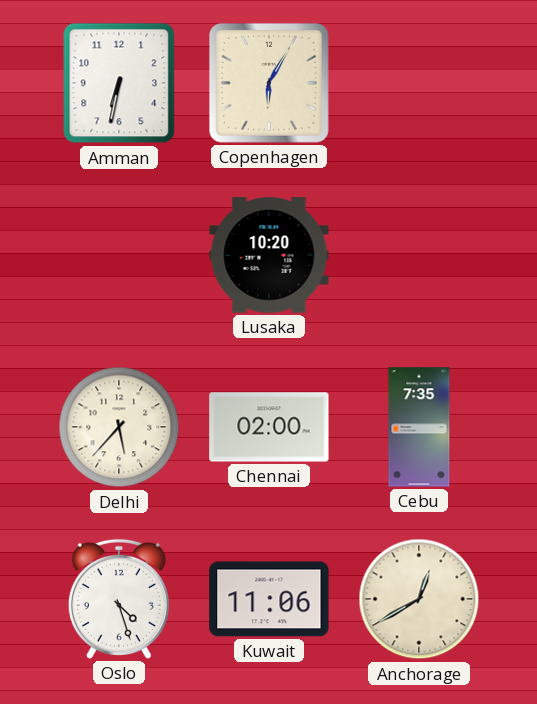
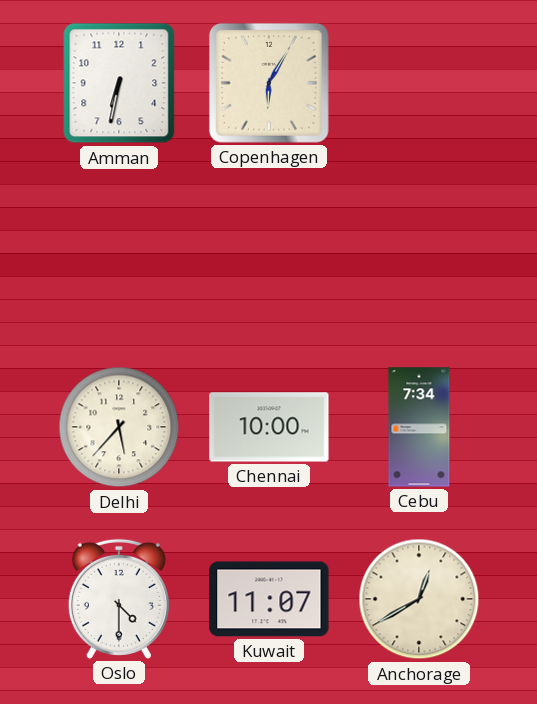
Lusaka: 10:20 -> none
Chennai: 02:00 -> 10:00
Cebu: 7:35 -> 7:34
Oslo: 4:27 -> 4:30
Kuwait: 11:06 -> 11:07
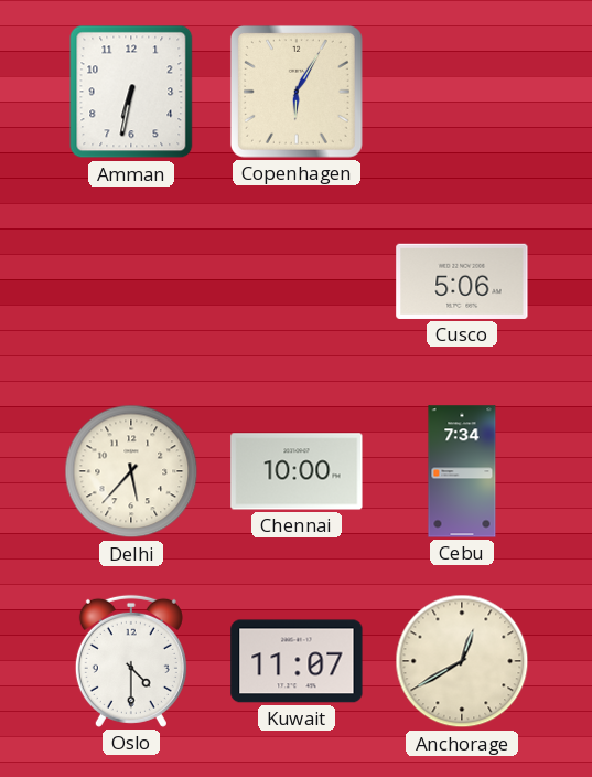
Cusco: none -> 5:06
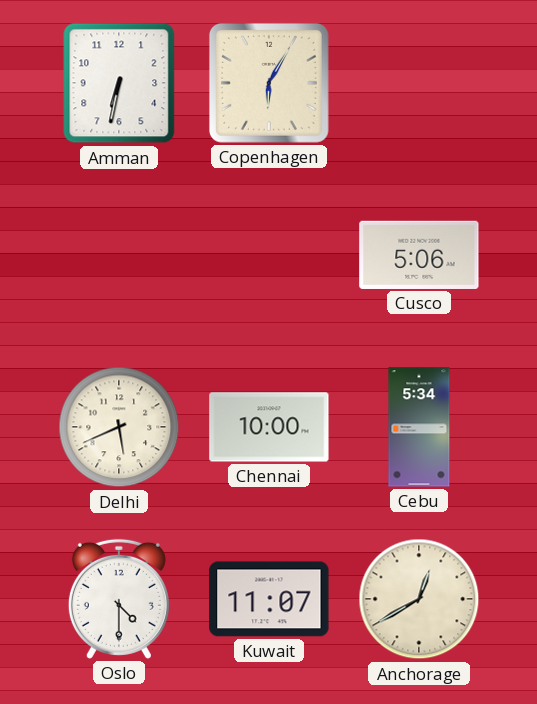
Delhi: 5:37 -> 5:41
Cebu: 7:34 -> 5:34
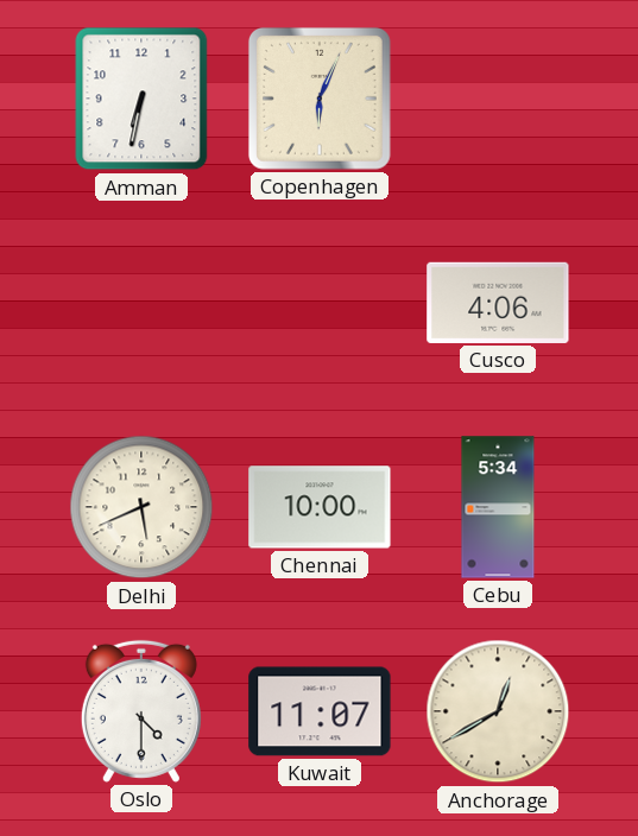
Copenhagen: 6:05 -> 6:04
Cusco: 5:06 -> 4:06
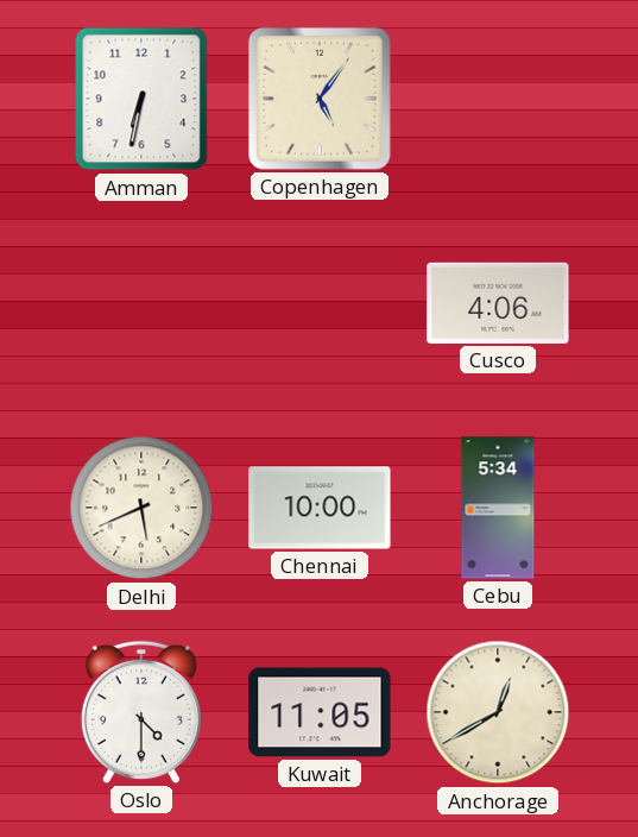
Copenhagen: 6:04 -> 5:06
Kuwait: 11:07 -> 11:05
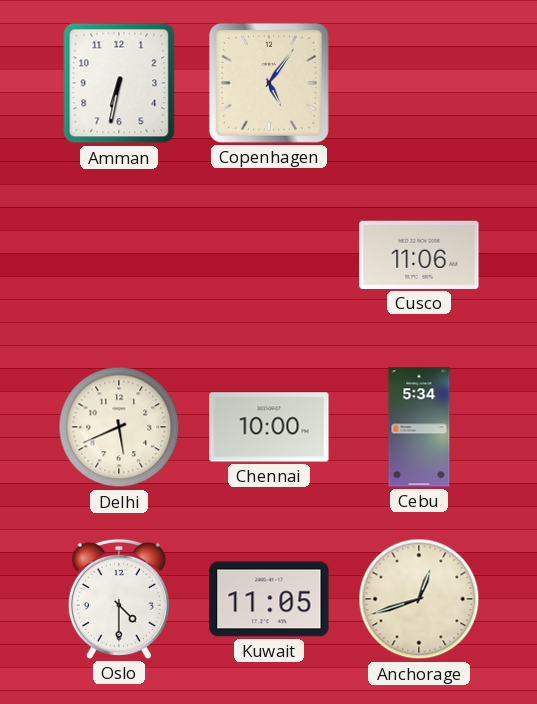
Cusco: 4:06 -> 11:06
Anchorage: 12:40 -> 12:42
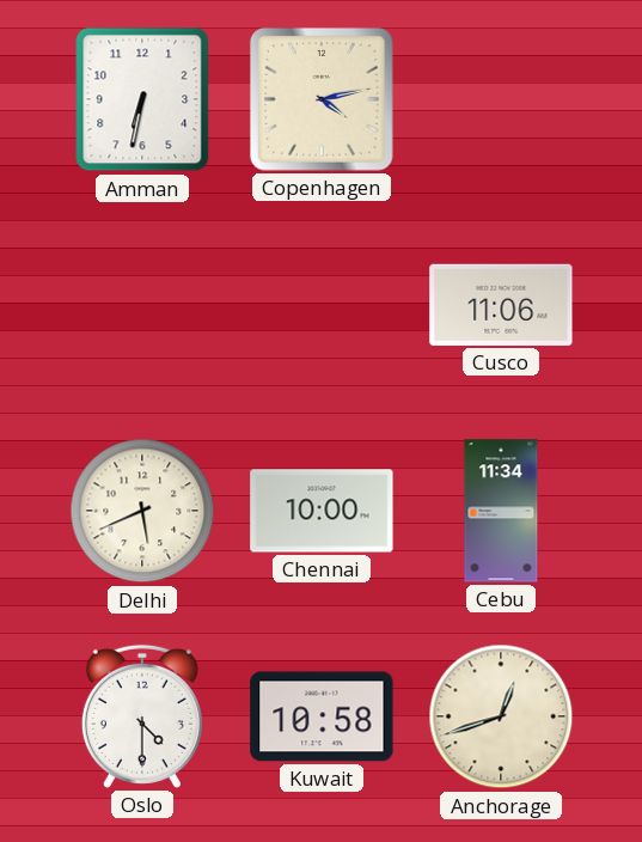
Copenhagen: 5:06 -> 4:13
Cebu: 5:34 -> 11:34
Kuwait: 11:05 -> 10:58
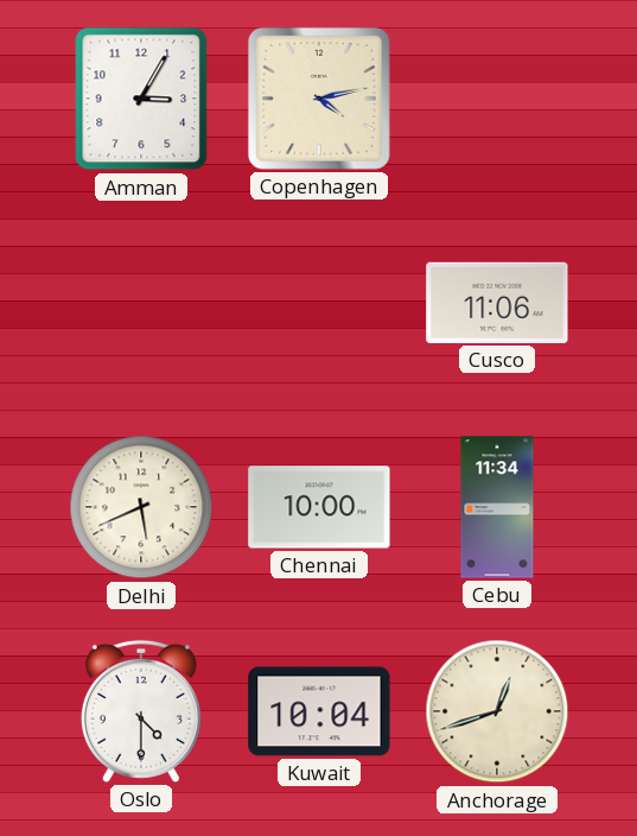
Amman: 6:32 -> 3:05
Kuwait: 10:58 -> 10:04
